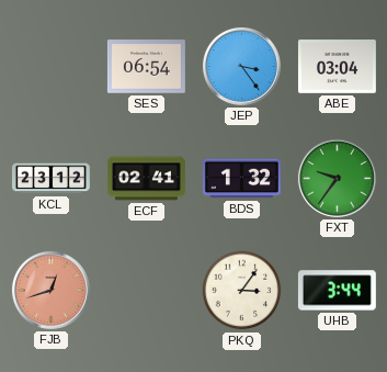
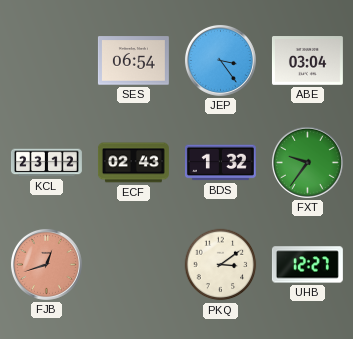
ECF: 02:41 -> 02:43
PKQ: 3:06 -> 3:09
UHB: 3:44 -> 12:27
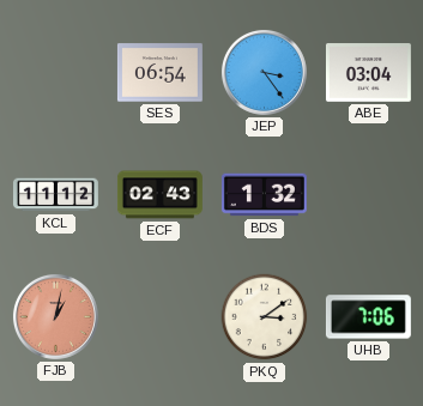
KCL: 23:12 -> 11:12
FXT: 9:36 -> none
FJB: 12:42 -> 1:02
UHB: 12:27 -> 7:06
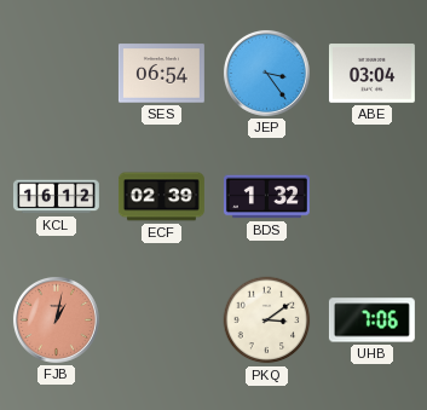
KCL: 11:12 -> 16:12
ECF: 02:43 -> 02:39
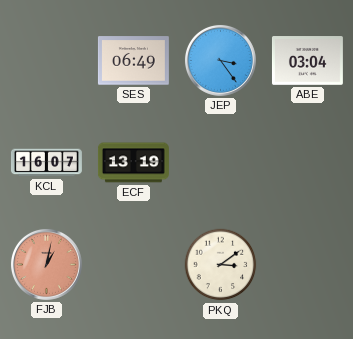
SES: 06:54 -> 06:49
KCL: 16:12 -> 16:07
ECF: 02:39 -> 13:19
BDS: 1:32 -> none
UHB: 7:06 -> none
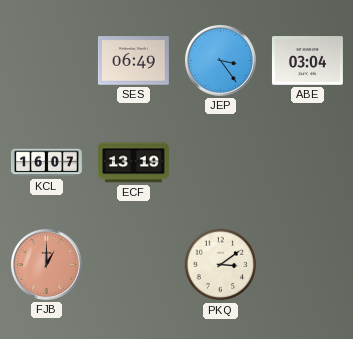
FJB: 1:02 -> 1:00
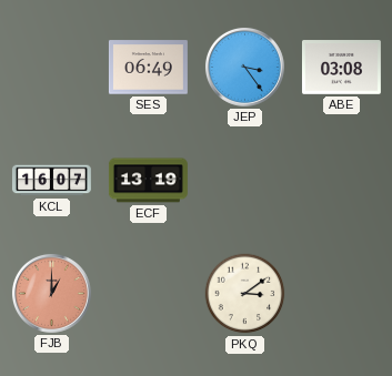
ABE: 03:04 -> 03:08
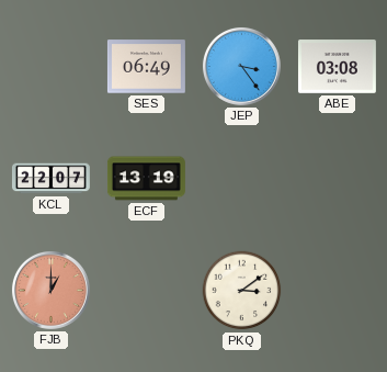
KCL: 16:07 -> 22:07
